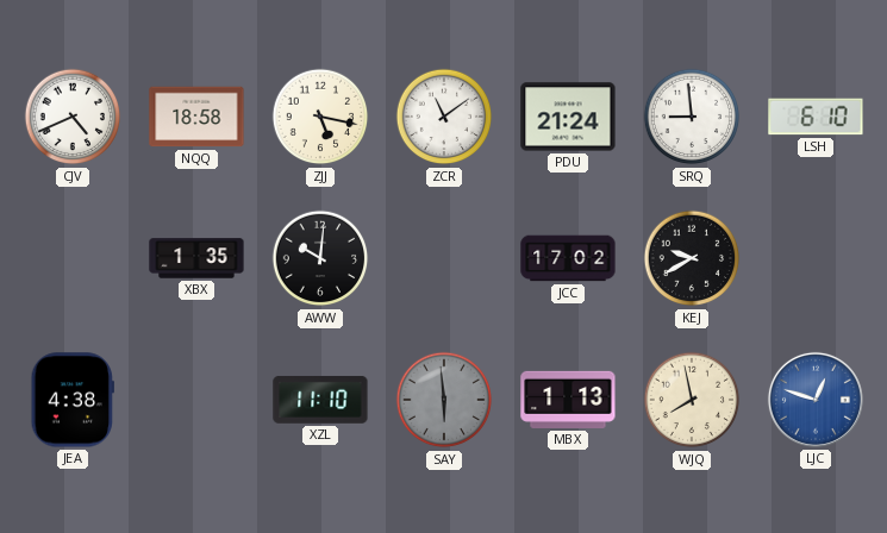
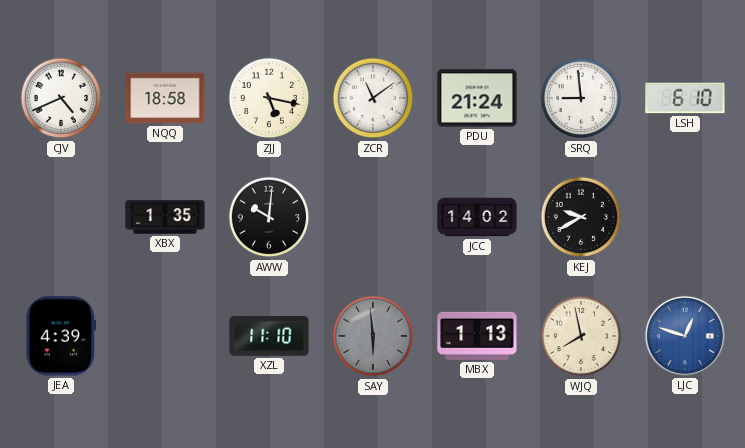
JCC: 17:02 -> 14:02
JEA: 4:38 -> 4:39
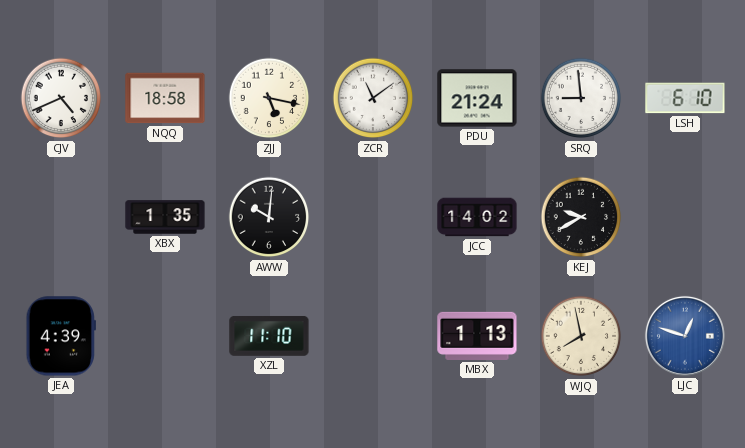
SAY: 5:59 -> none
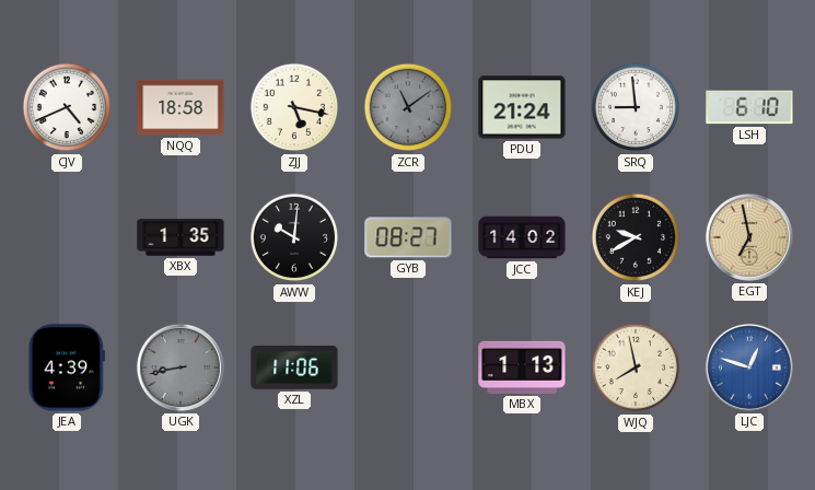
ZCR dial: white -> grey
GYB: none -> 08:27
EGT: none -> 6:58
UGK: none -> 8:43
XZL: 11:10 -> 11:06
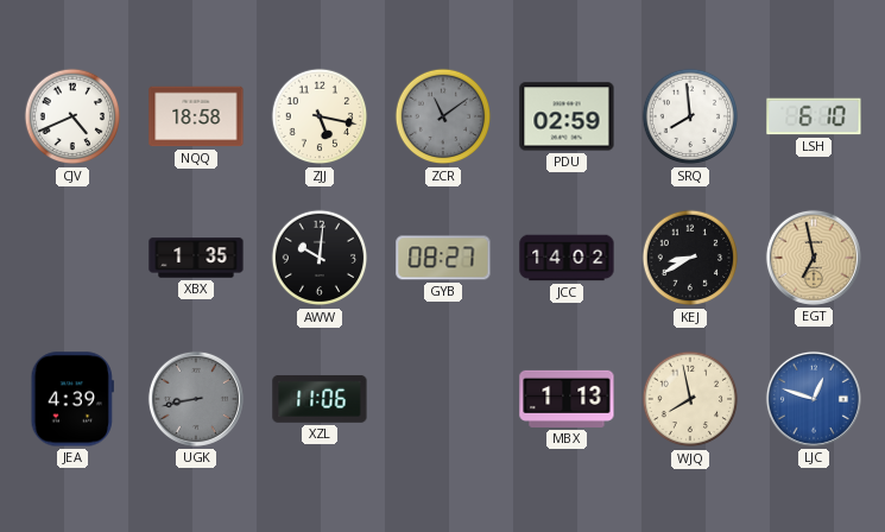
PDU: 21:24 -> 02:59
SRQ: 8:59 -> 7:59
KEJ: 9:40 -> 8:40
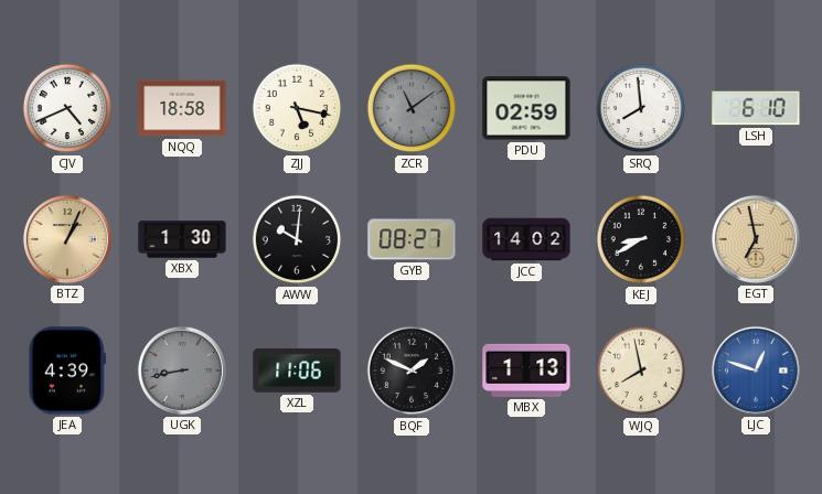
BTZ: none -> 1:04
XBX: 1:35 -> 1:30
BQF: none -> 1:49
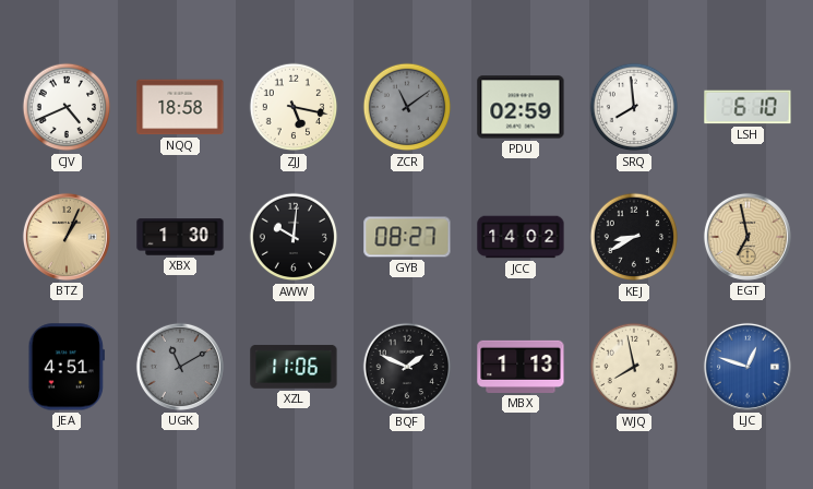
JEA: 4:39 -> 4:51
UGK: 8:43 -> 11:10
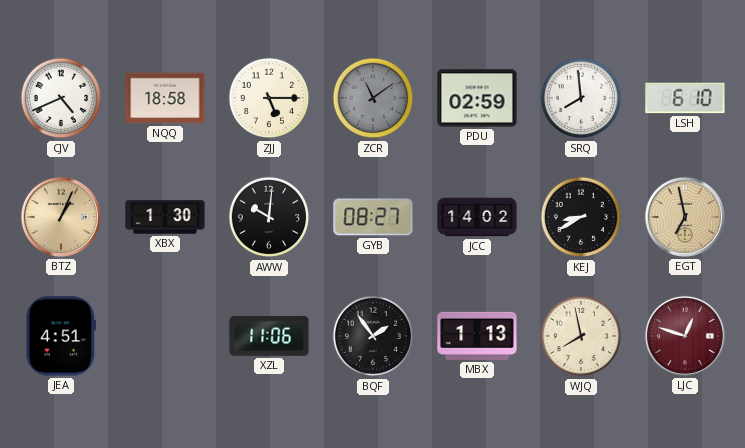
ZJJ: 5:17 -> 5:15
UGK: 11:10 -> none
BQF: 1:49 -> 1:54
LJC dial: blue -> burgundy
